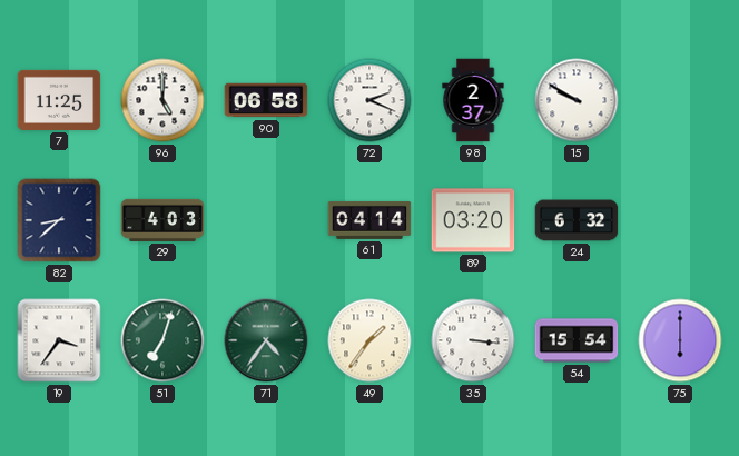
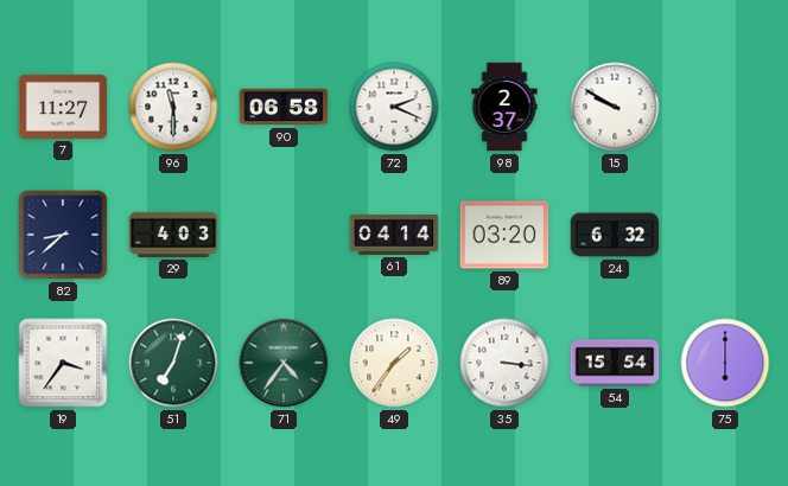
7: 11:25 -> 11:27
96: 5:00 -> 11:30
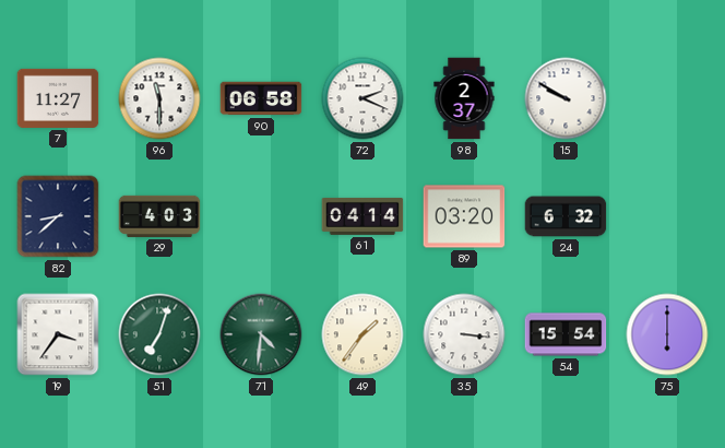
71: 4:36 -> 4:31
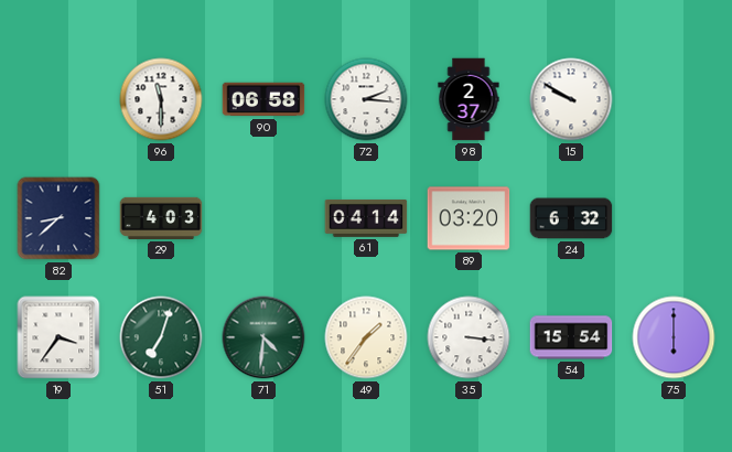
7: 11:27 -> none
72: 2:19 -> 2:16
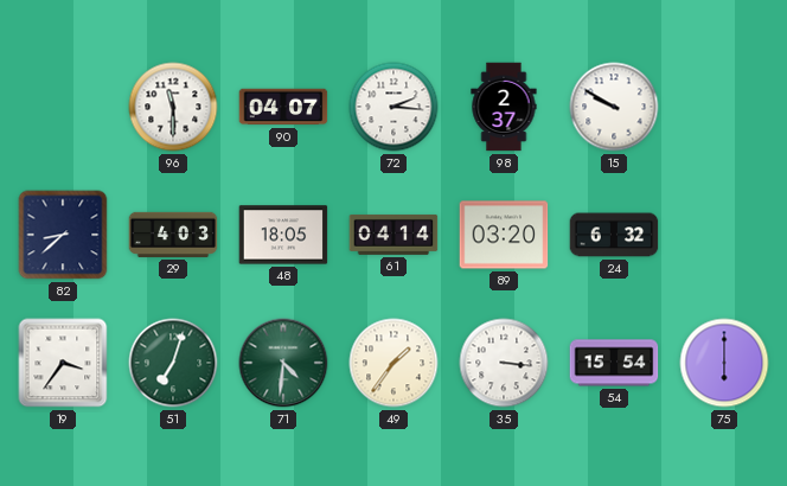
90: 06:58 -> 04:07
48: none -> 18:05
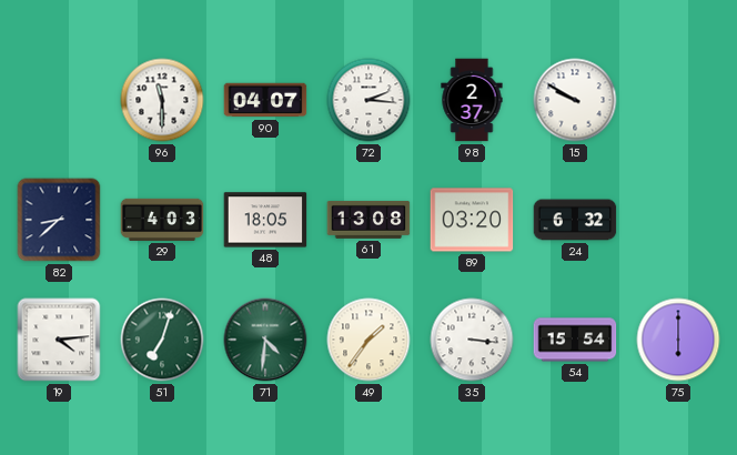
61: 04:14 -> 13:08
19: 3:36 -> 4:14
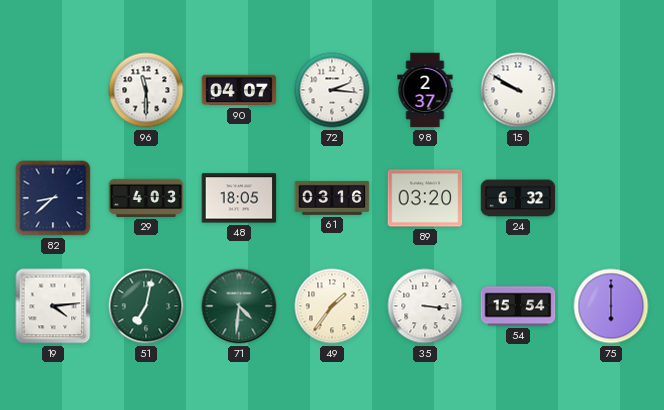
61: 13:08 -> 03:16
51: 7:03 -> 7:02
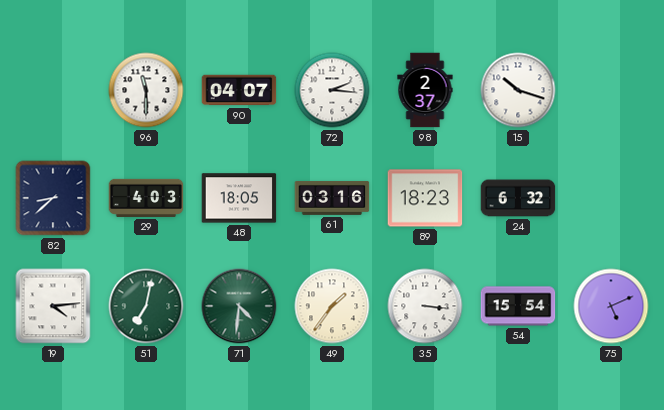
15: 9:50 -> 10:18
89: 03:20 -> 18:23
75: 6:00 -> 5:11
